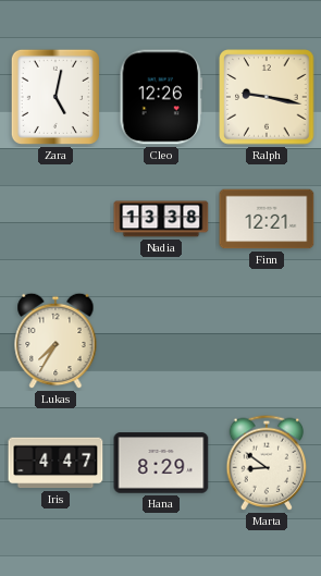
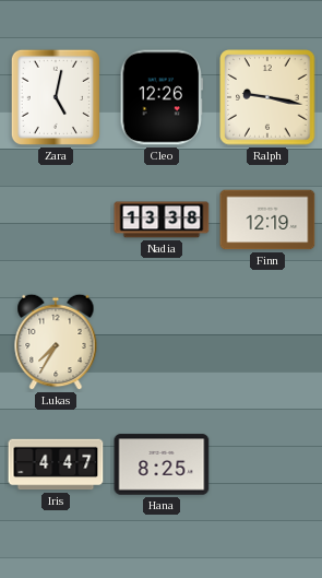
Finn: 12:21 -> 12:19
Hana: 8:29 -> 8:25
Marta: 8:51 -> none
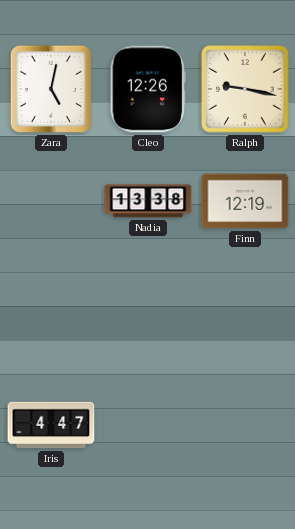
Lukas: 7:35 -> none
Hana: 8:25 -> none
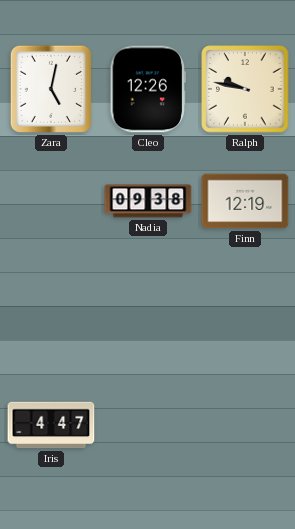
Ralph: 9:17 -> 9:47
Nadia: 13:38 -> 09:38
